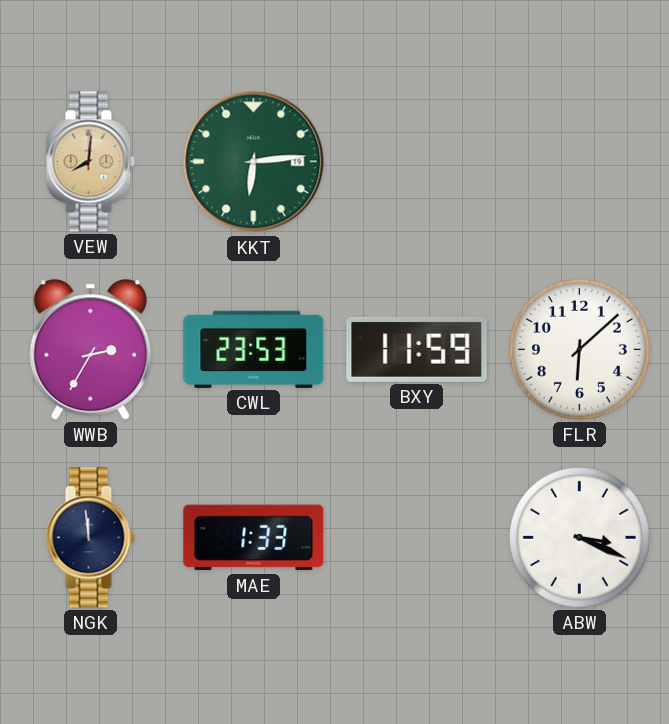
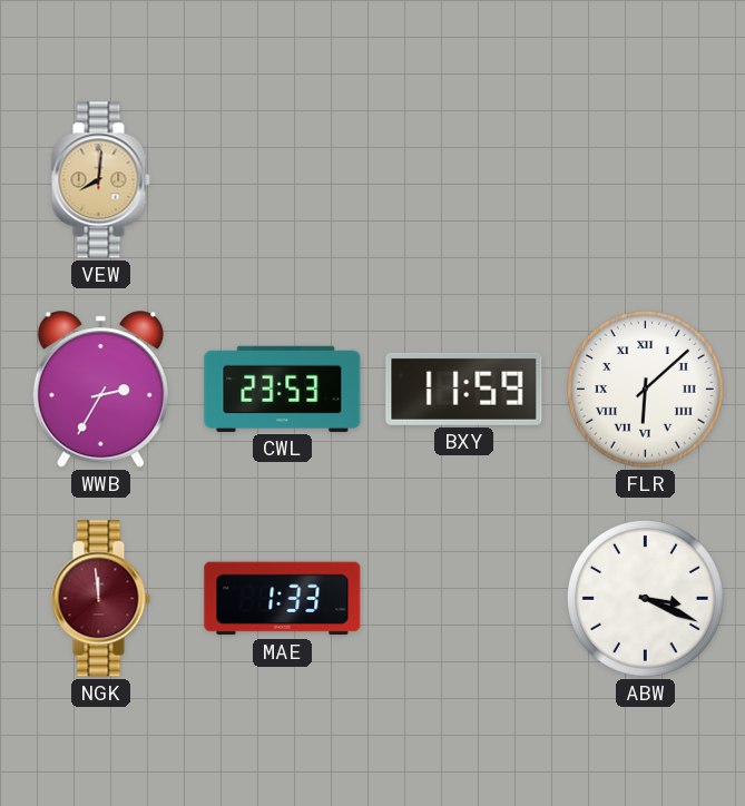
KKT: 6:14 -> none
FLR numerals: Arabic -> Roman
NGK dial: navy -> burgundy
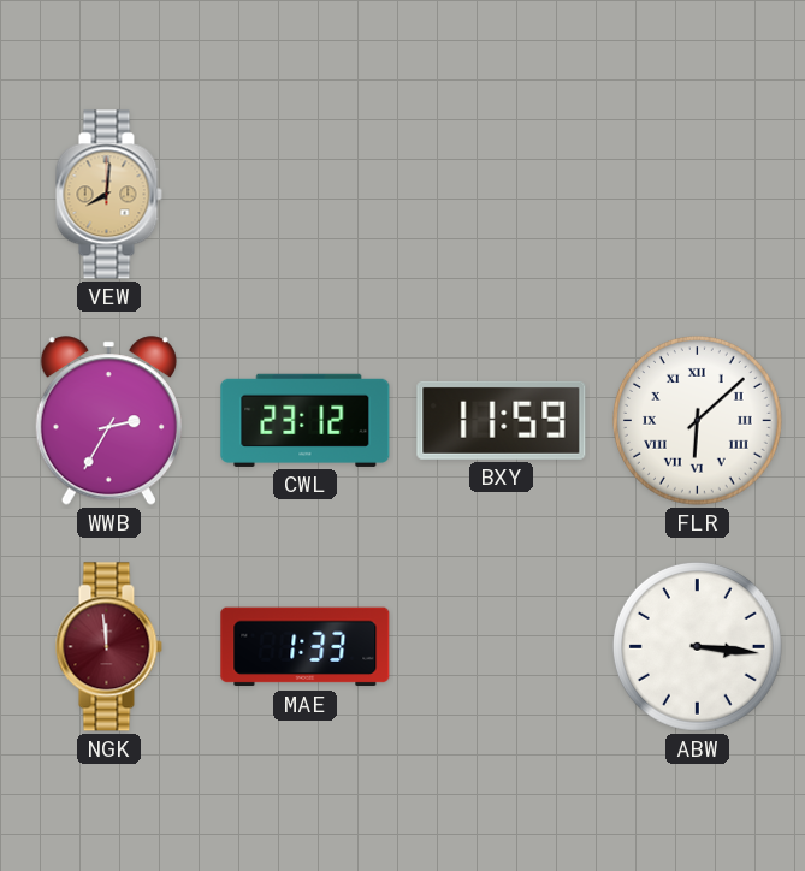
CWL: 23:53 -> 23:12
ABW: 3:19 -> 3:16
